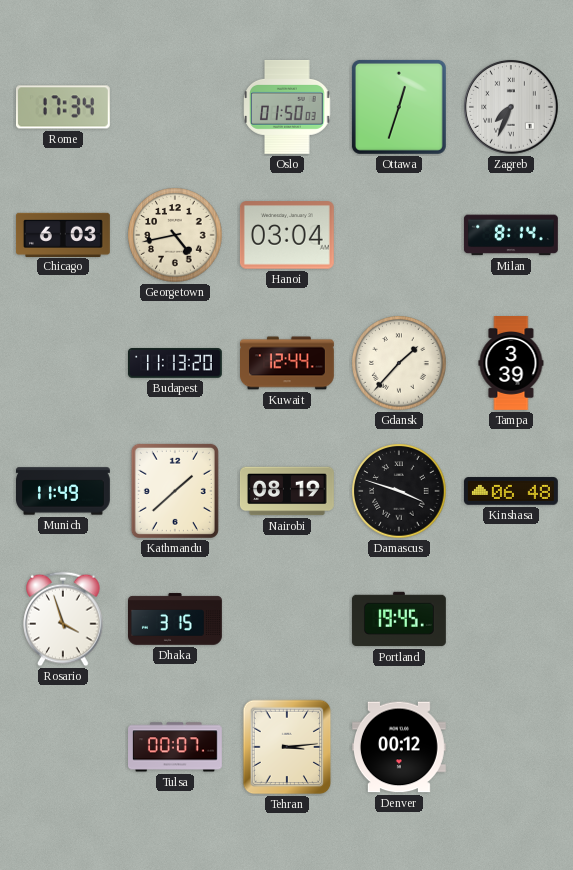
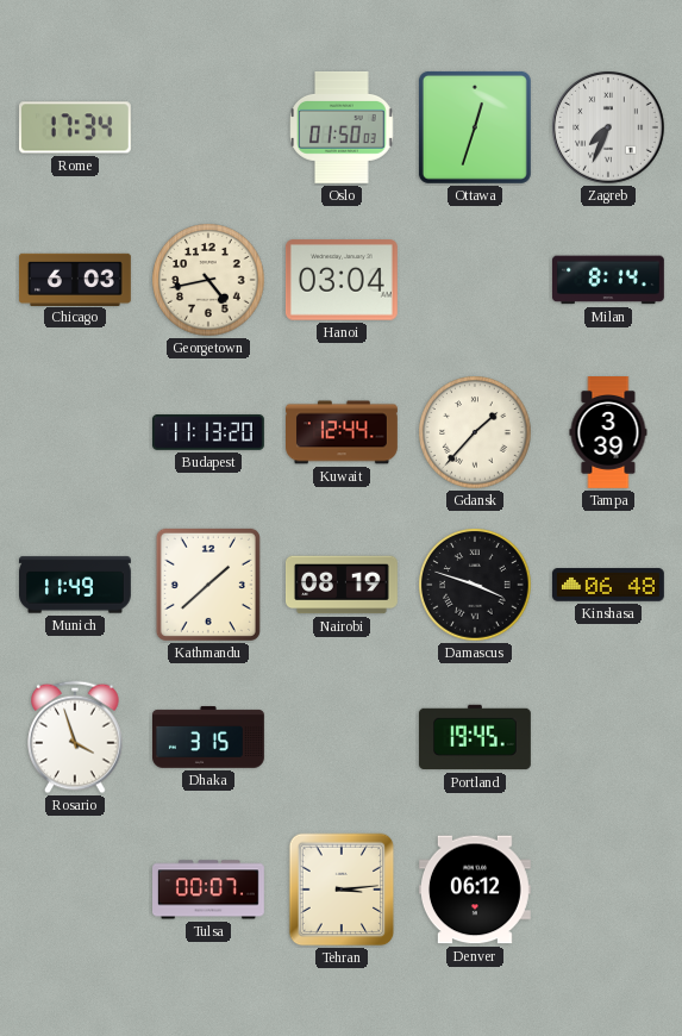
Denver: 00:12 -> 06:12
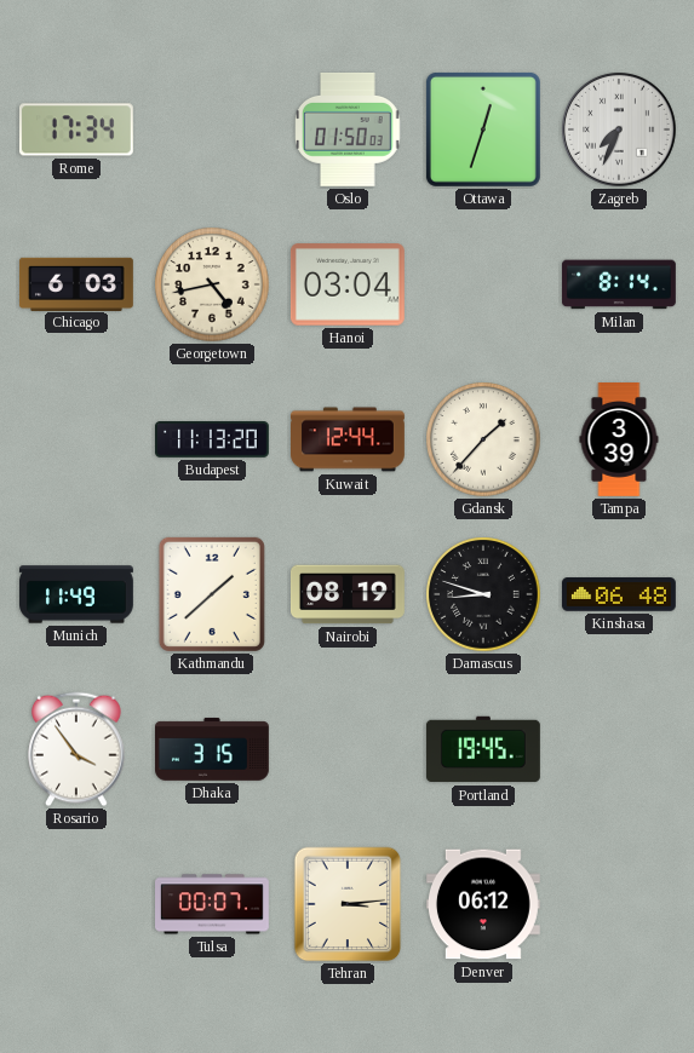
Damascus: 3:48 -> 8:48
Rosario: 3:57 -> 3:54
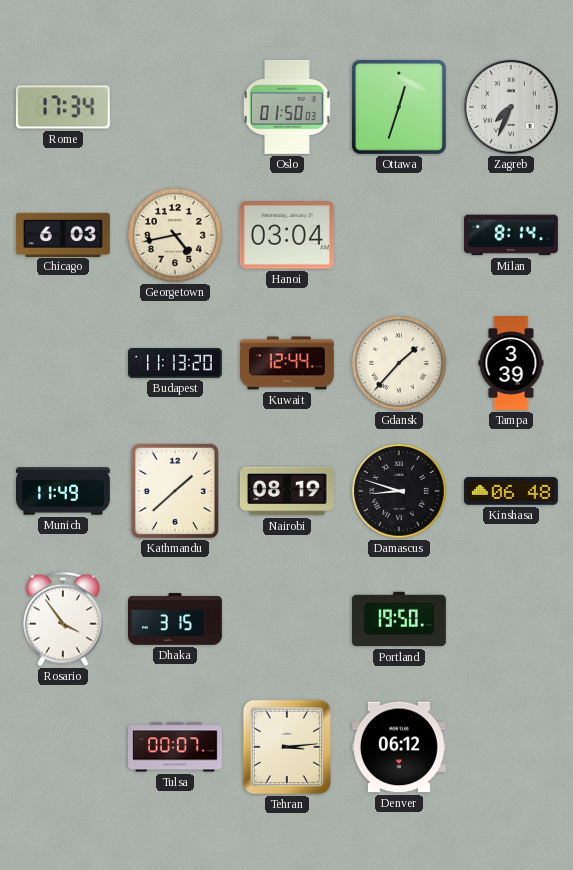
Portland: 19:45 -> 19:50
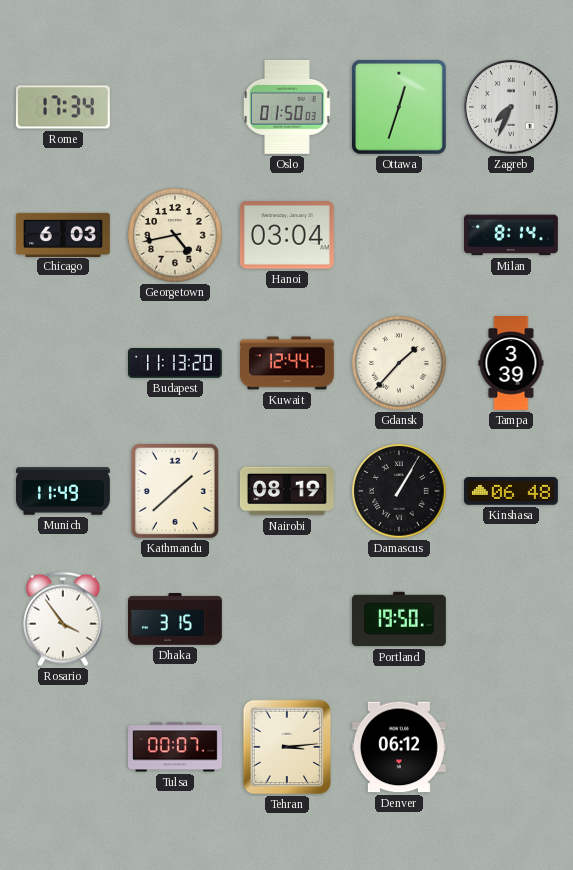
Damascus: 8:48 -> 1:05
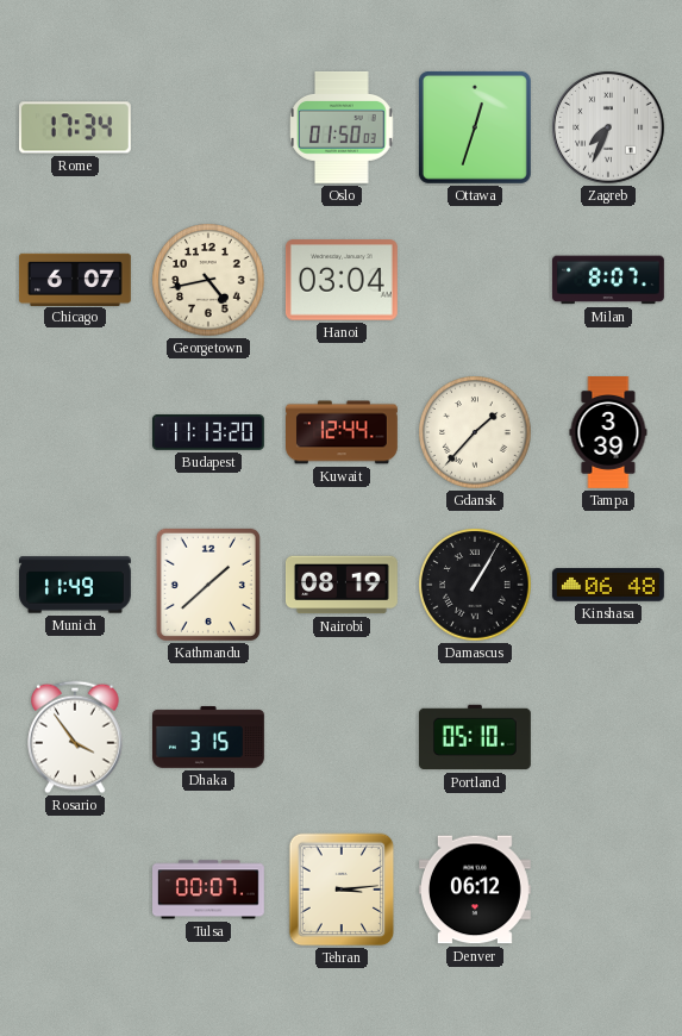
Chicago: 6:03 -> 6:07
Milan: 8:14 -> 8:07
Portland: 19:50 -> 05:10
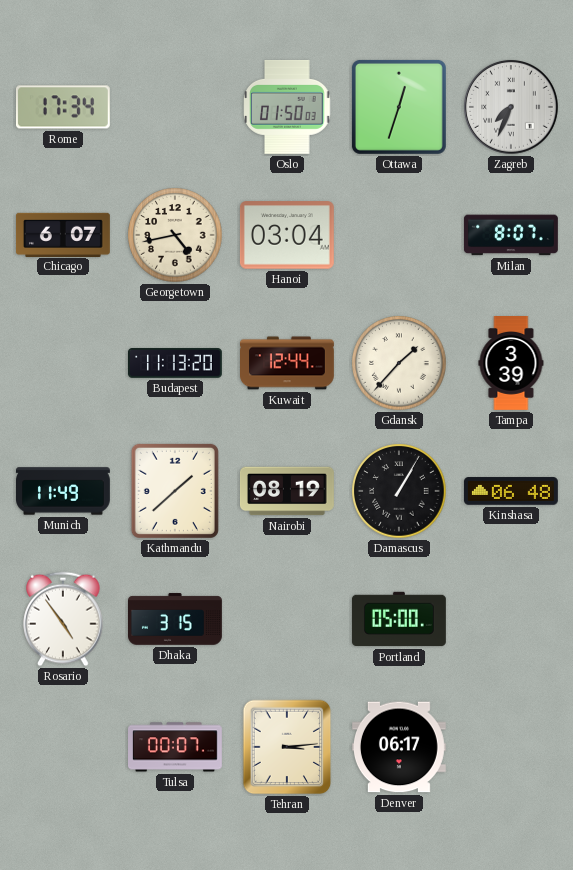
Rosario: 3:54 -> 4:54
Portland: 05:10 -> 05:00
Denver: 06:12 -> 06:17
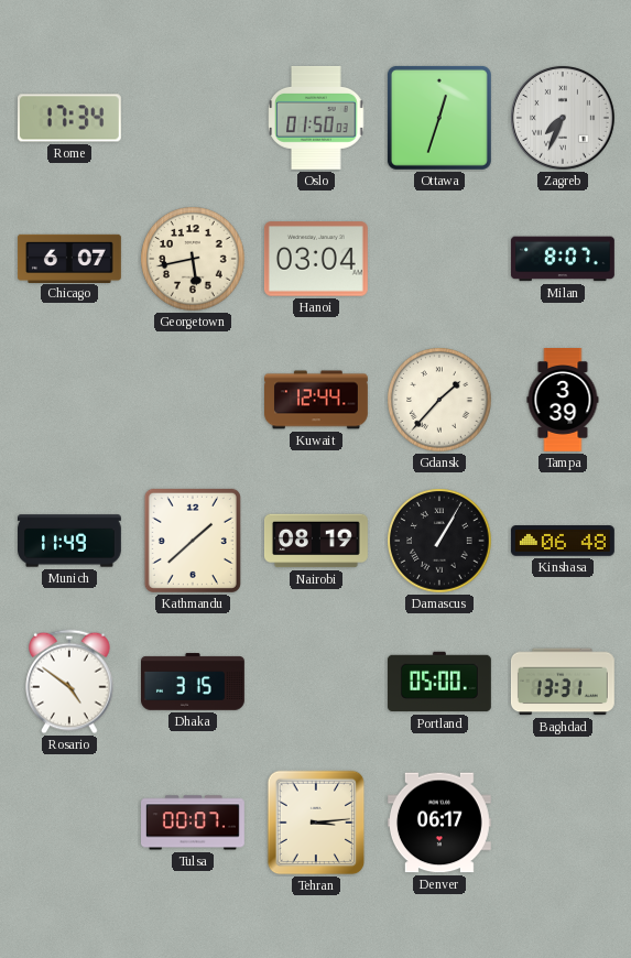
Georgetown: 4:43 -> 5:43
Budapest: 11:13 -> none
Rosario: 4:54 -> 4:51
Baghdad: none -> 13:31
